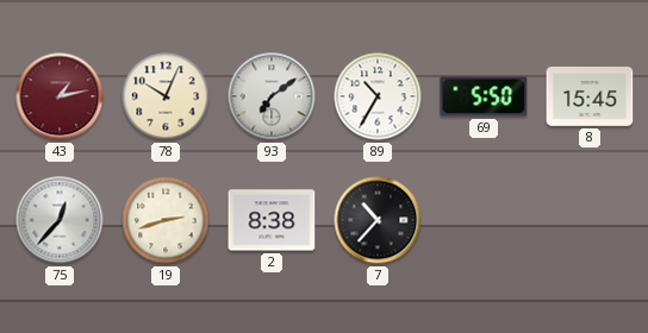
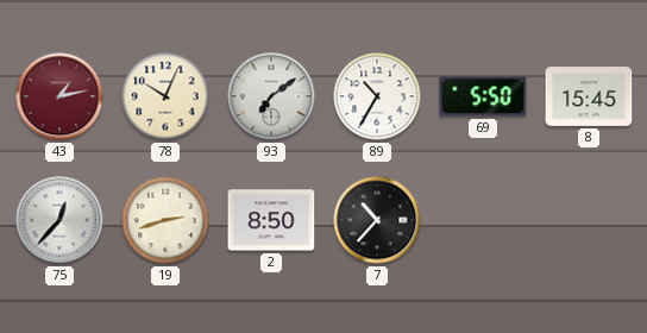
2: 8:38 -> 8:50
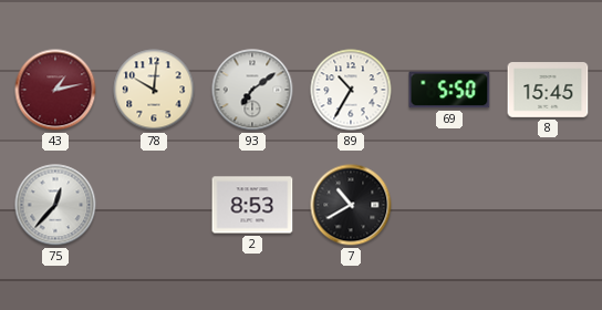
78: 10:04 -> 10:01
19: 2:42 -> none
2: 8:50 -> 8:53
7: 10:37 -> 10:40
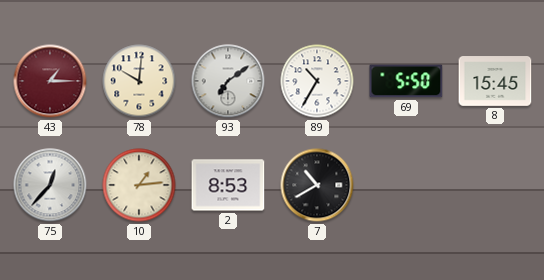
43: 1:13 -> 1:15
10: none -> 1:14
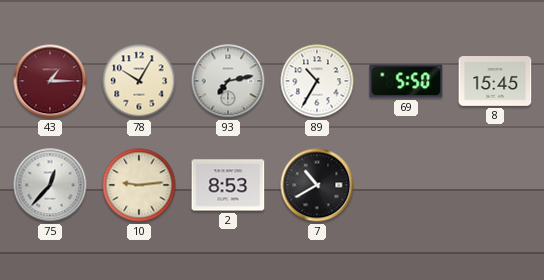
78: 10:01 -> 10:05
93: 7:09 -> 7:13
10: 1:14 -> 9:14
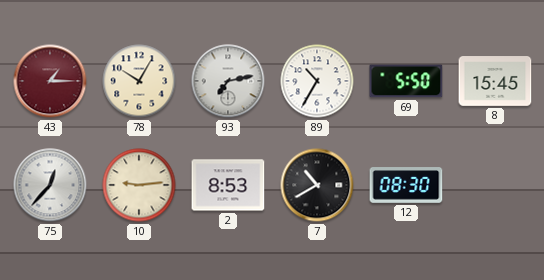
12: none -> 08:30
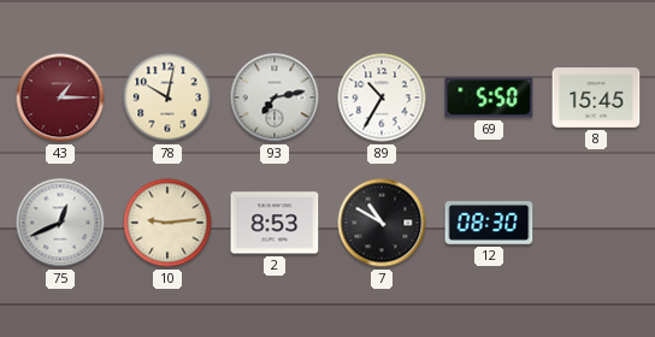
78: 10:05 -> 10:02
75: 12:37 -> 12:41
7: 10:40 -> 10:50
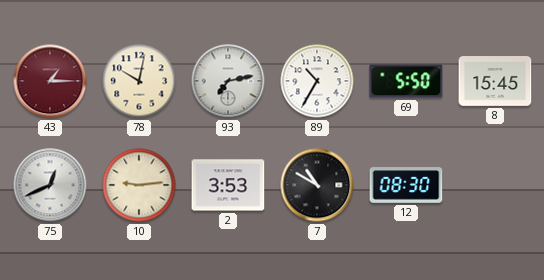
2: 8:53 -> 3:53
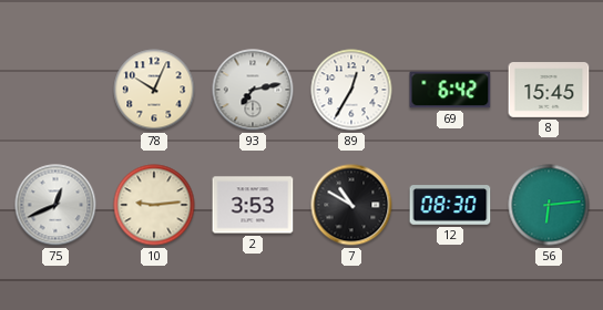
43: 1:15 -> none
78: 10:02 -> 10:04
89: 10:35 -> 12:35
69: 5:50 -> 6:42
56: none -> 6:14
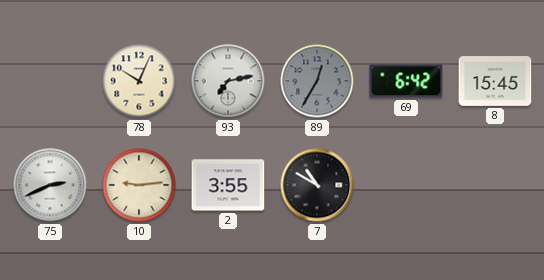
89 dial: white -> grey
75: 12:41 -> 2:41
2: 3:53 -> 3:55
12: 08:30 -> none
56: 6:14 -> none
